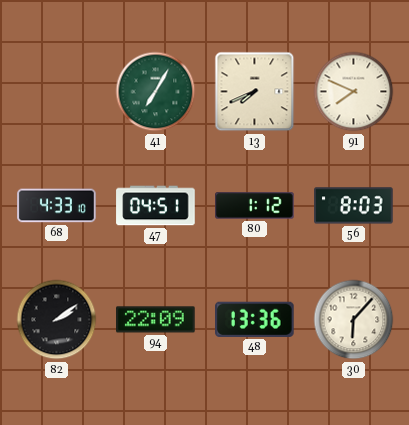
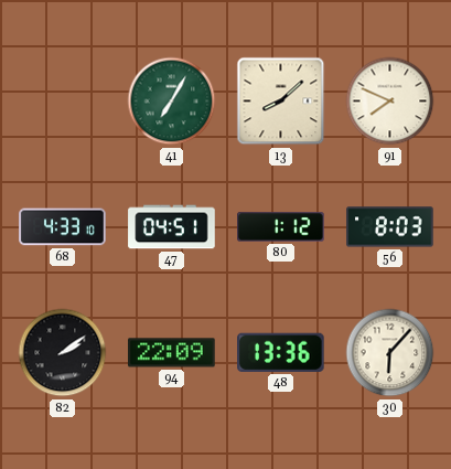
13: 7:41 -> 8:08
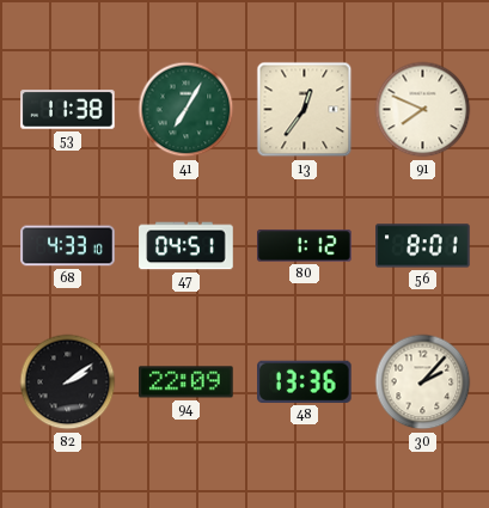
53: none -> 11:38
13: 8:08 -> 12:36
56: 8:03 -> 8:01
30: 6:07 -> 2:07
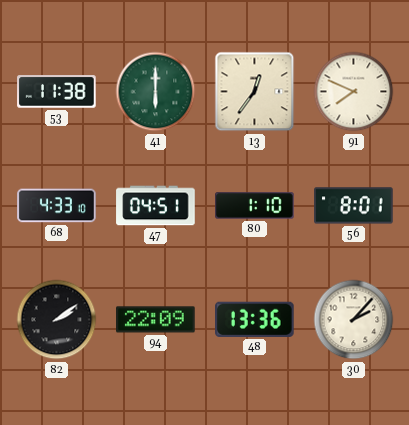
41: 7:05 -> 6:00
80: 1:12 -> 1:10
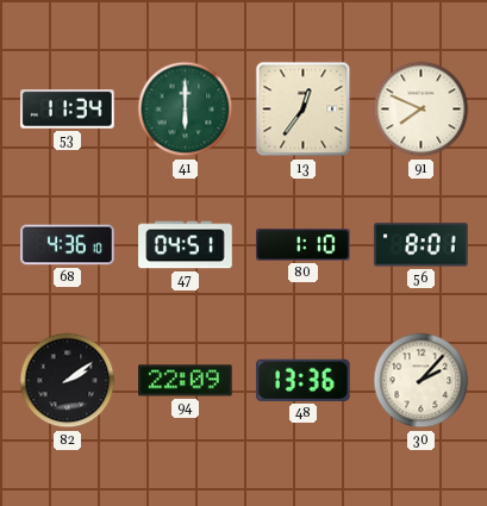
53: 11:38 -> 11:34
68: 4:33 -> 4:36
